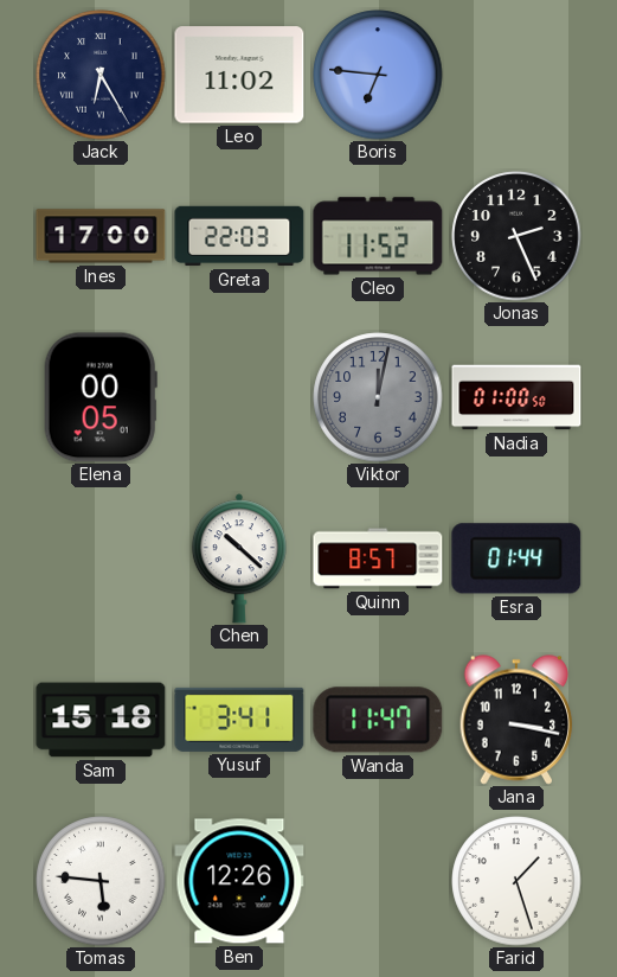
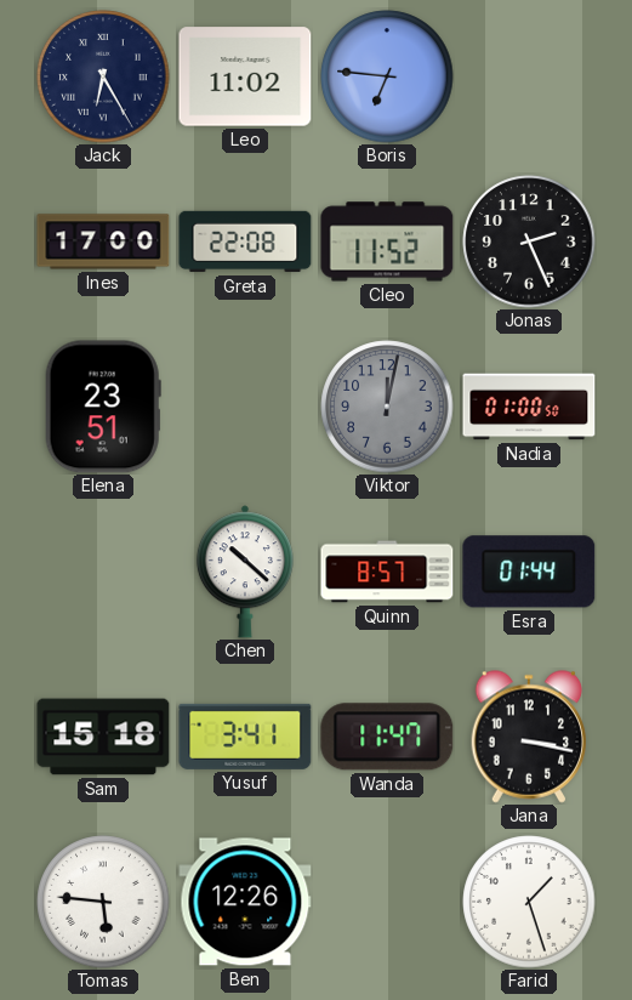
Greta: 22:03 -> 22:08
Elena: 00:05 -> 23:51
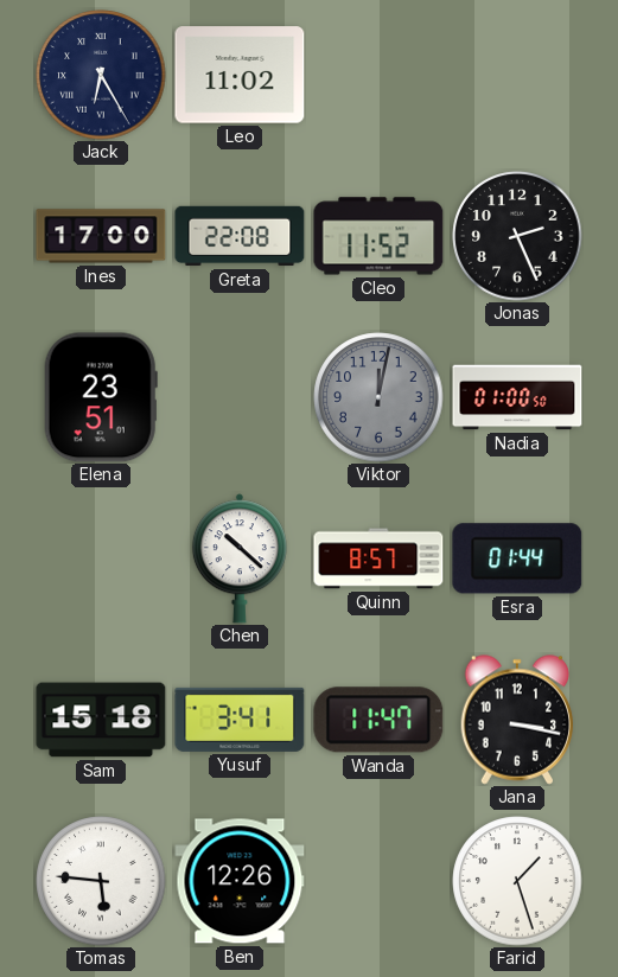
Boris: 6:46 -> none
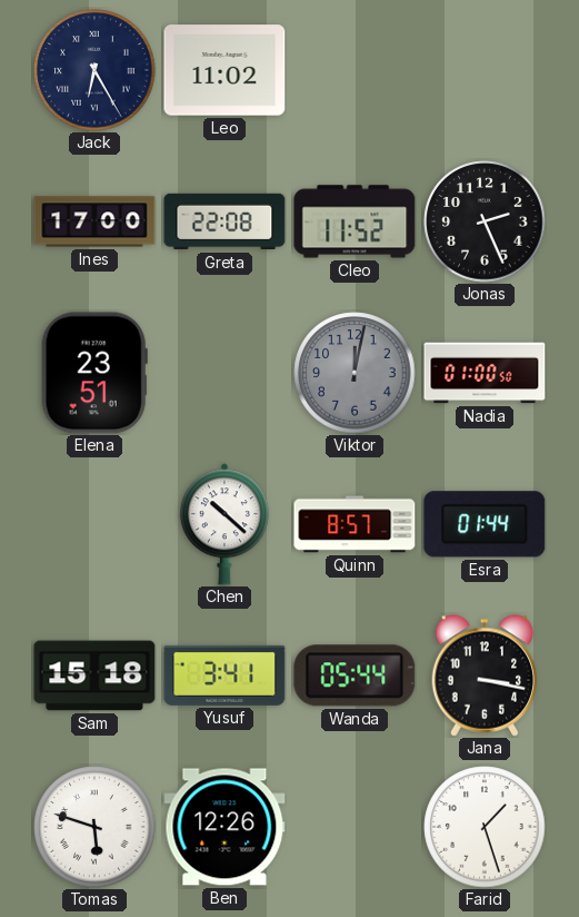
Wanda: 11:47 -> 05:44
Tomas: 5:46 -> 5:48
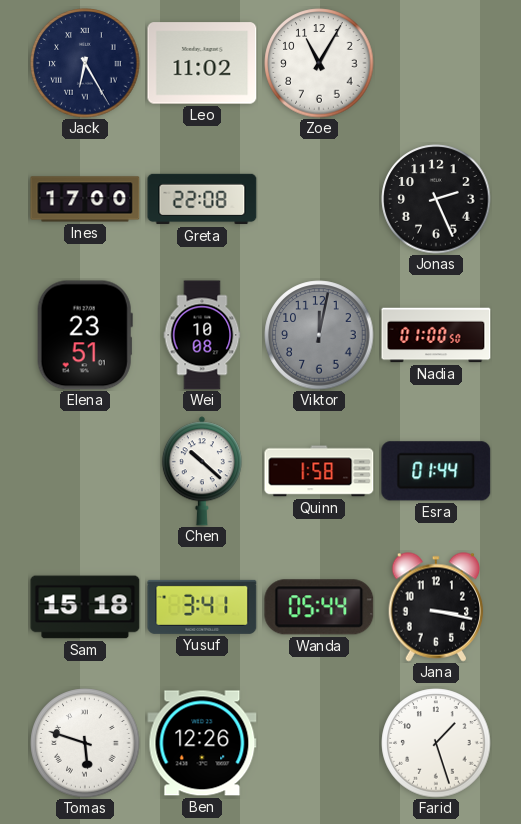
Zoe: none -> 11:05
Cleo: 11:52 -> none
Wei: none -> 10:08
Quinn: 8:57 -> 1:58
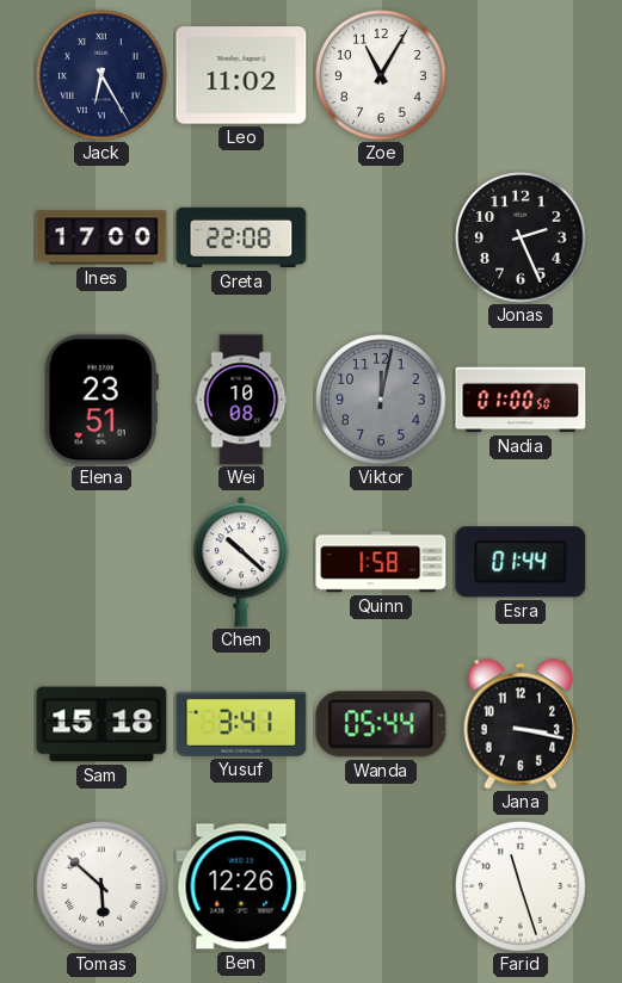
Tomas: 5:48 -> 5:52
Farid: 1:27 -> 11:27
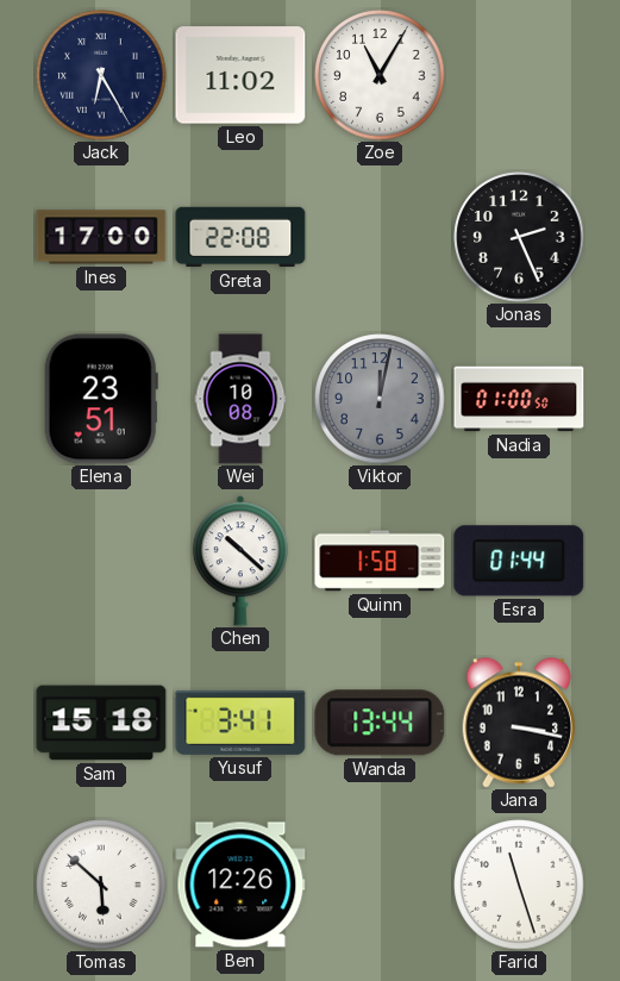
Wanda: 05:44 -> 13:44
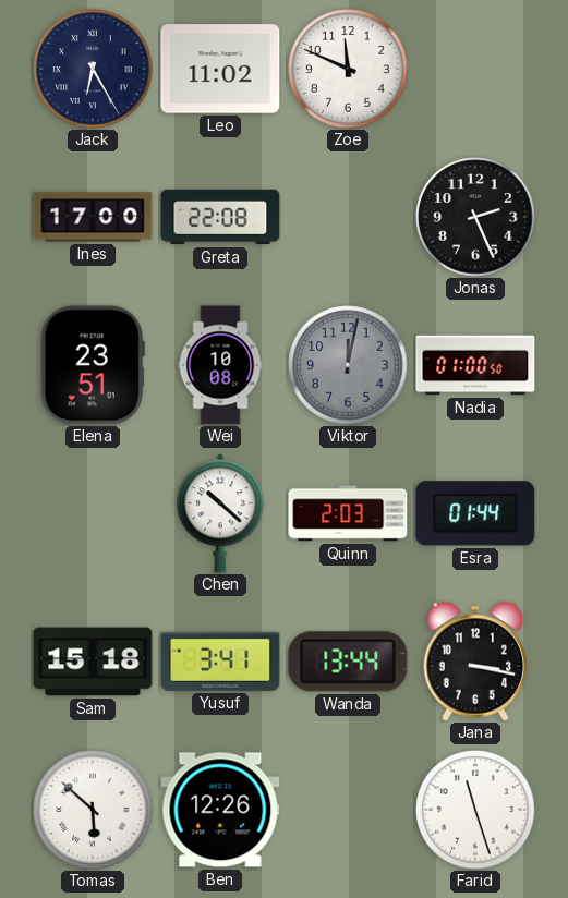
Zoe: 11:05 -> 11:49
Quinn: 1:58 -> 2:03
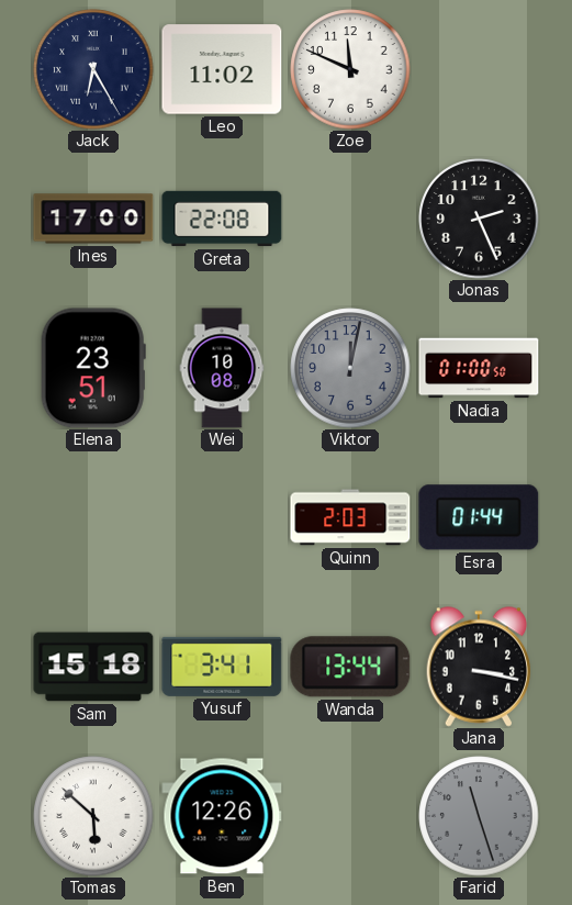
Chen: 10:22 -> none
Farid dial: white -> grey
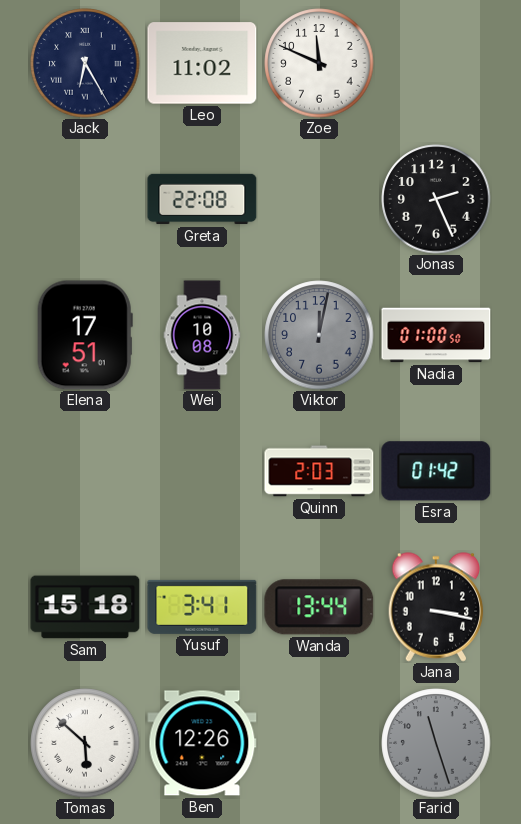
Ines: 17:00 -> none
Elena: 23:51 -> 17:51
Esra: 01:44 -> 01:42
